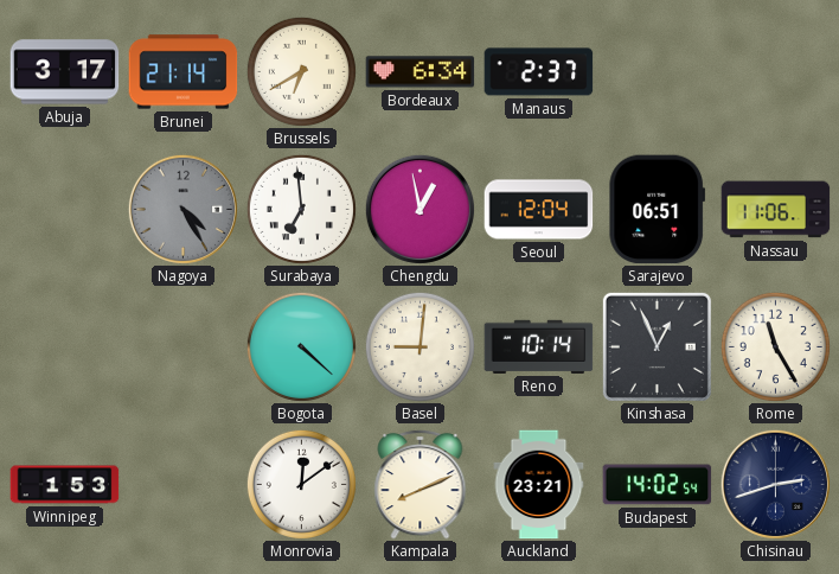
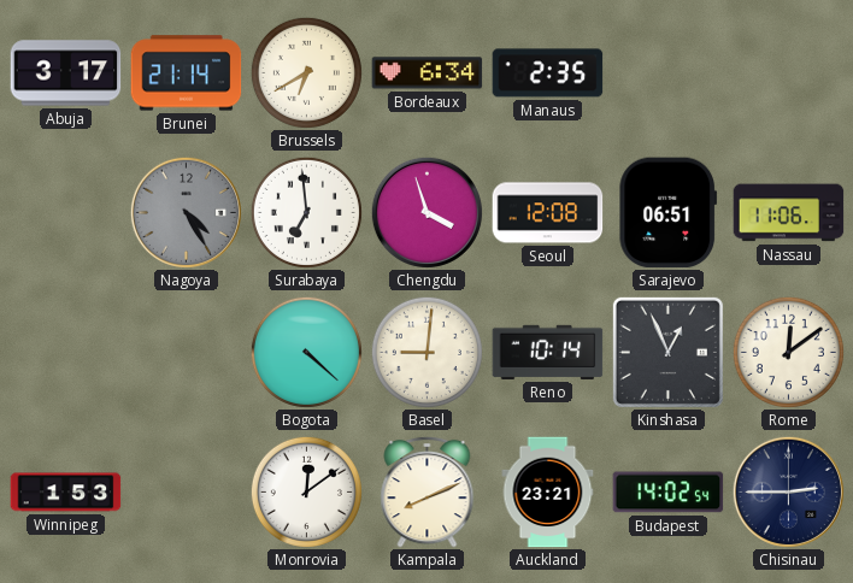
Manaus: 2:37 -> 2:35
Chengdu: 12:58 -> 3:57
Seoul: 12:04 -> 12:08
Rome: 11:25 -> 12:09
Chisinau: 2:42 -> 2:45
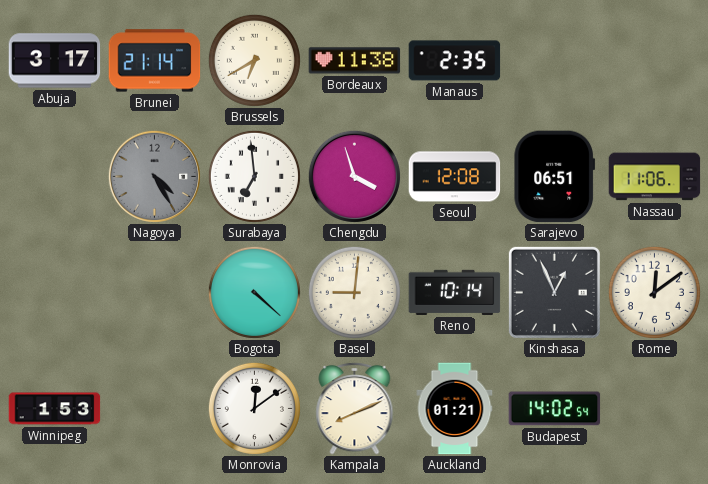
Bordeaux: 6:34 -> 11:38
Auckland: 23:21 -> 01:21
Chisinau: 2:45 -> none
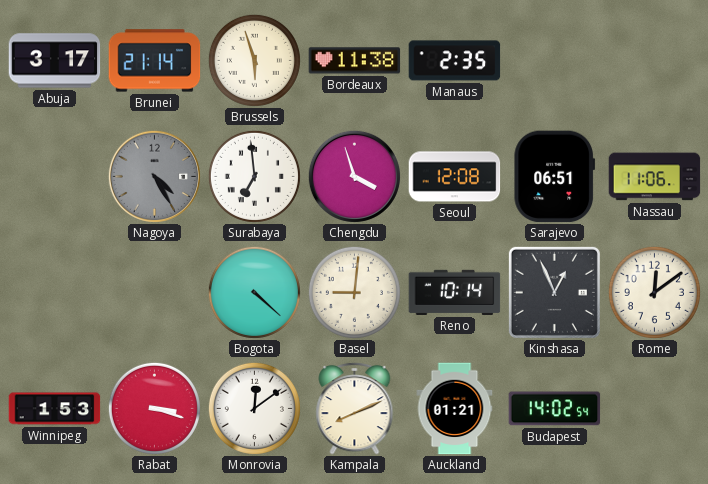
Brussels: 6:40 -> 5:57
Rabat: none -> 3:18
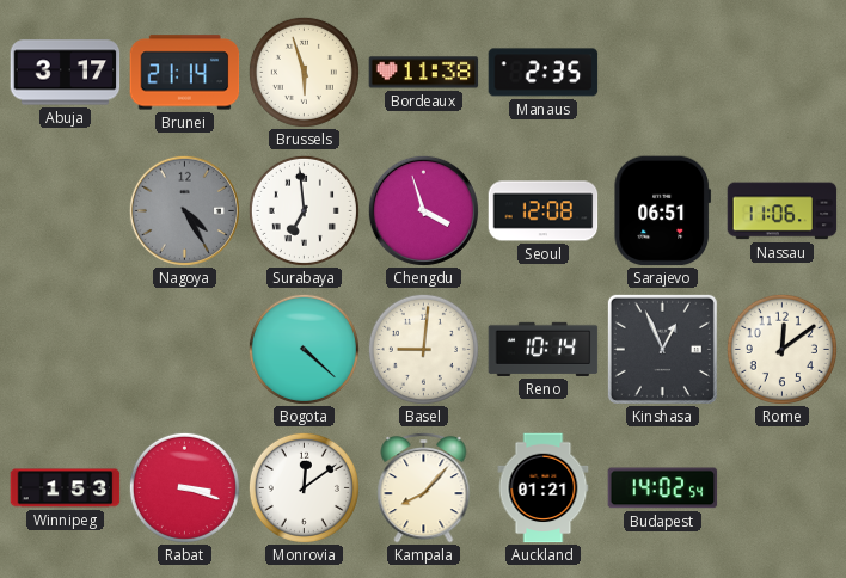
Kampala: 8:11 -> 8:07
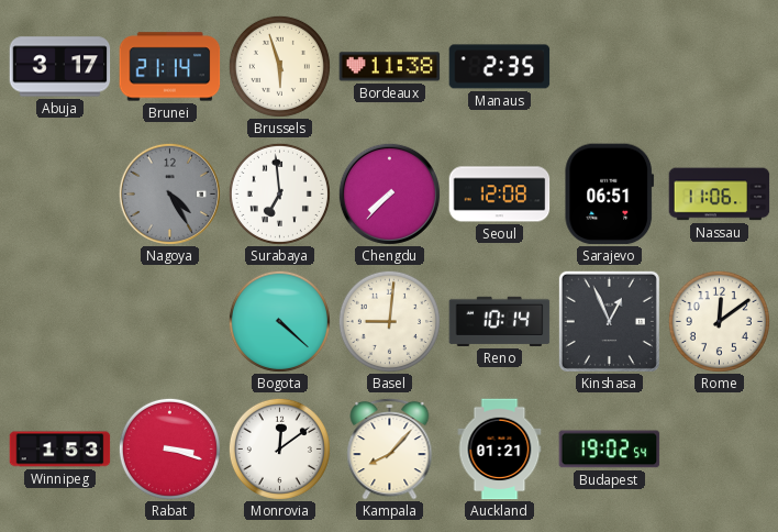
Chengdu: 3:57 -> 7:37
Budapest: 14:02 -> 19:02
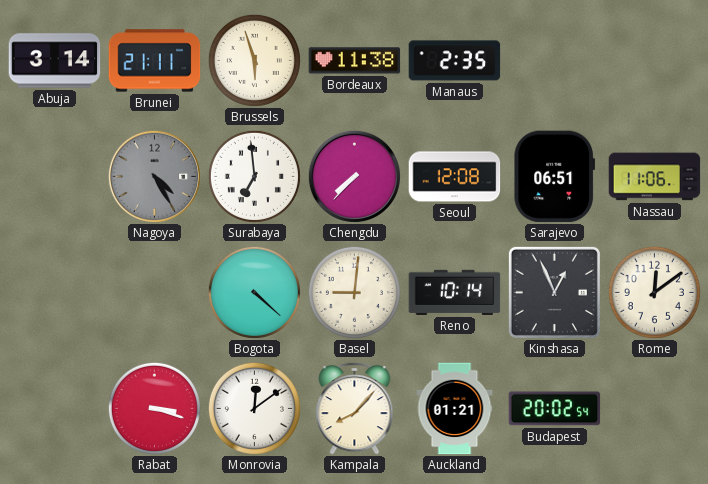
Abuja: 3:17 -> 3:14
Brunei: 21:14 -> 21:11
Winnipeg: 1:53 -> none
Budapest: 19:02 -> 20:02
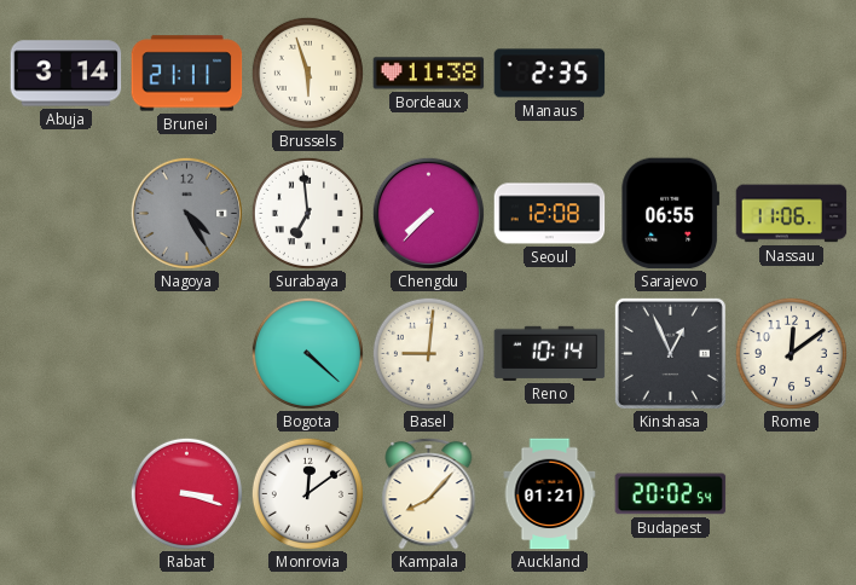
Sarajevo: 06:51 -> 06:55
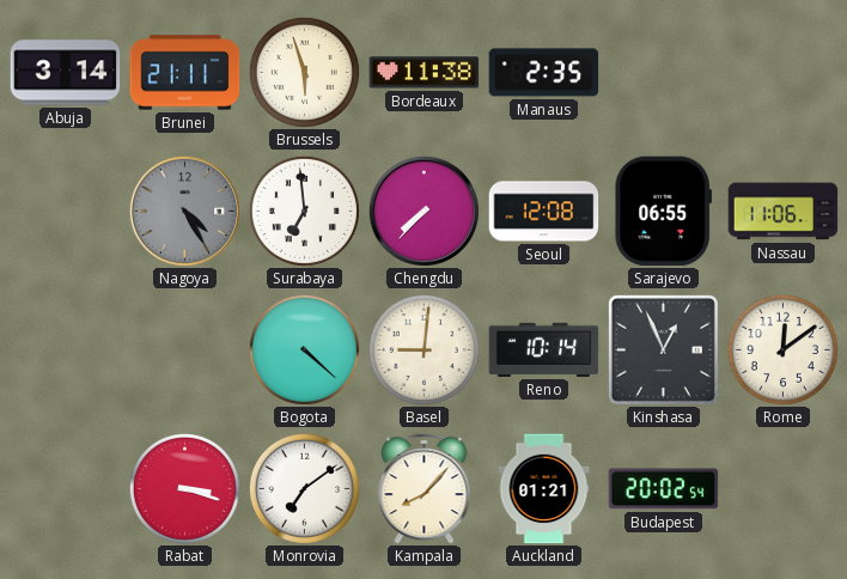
Monrovia: 12:09 -> 7:09
